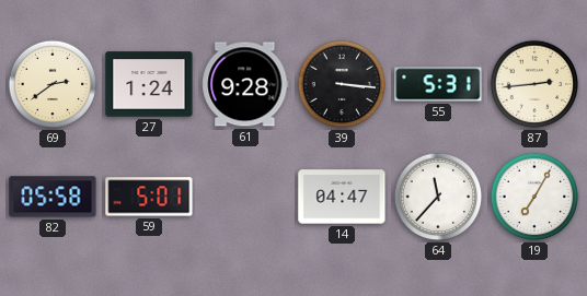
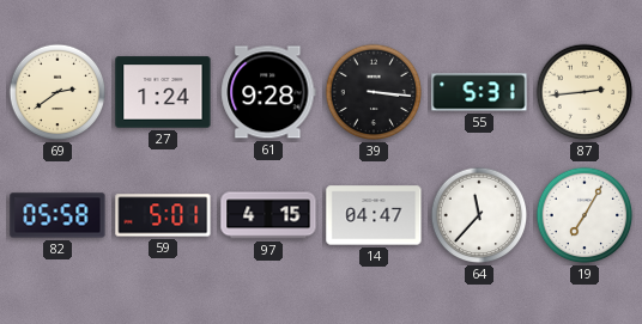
97: none -> 4:15
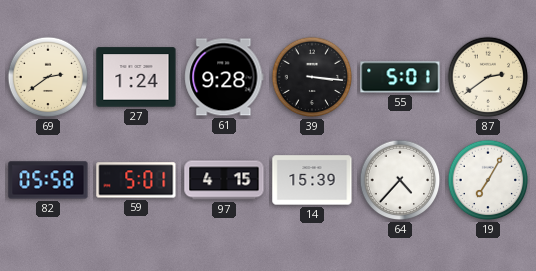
55: 5:31 -> 5:01
87: 2:44 -> 2:39
14: 04:47 -> 15:39
64: 11:37 -> 4:37
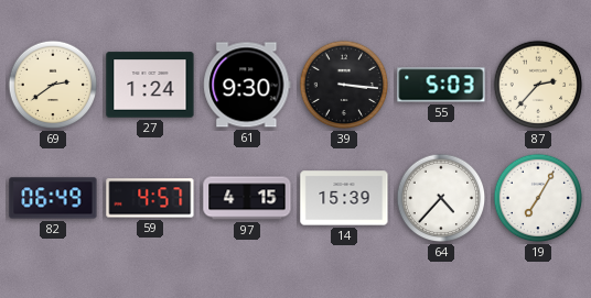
61: 9:28 -> 9:30
55: 5:01 -> 5:03
87: 2:39 -> 2:37
82: 05:58 -> 06:49
59: 5:01 -> 4:57
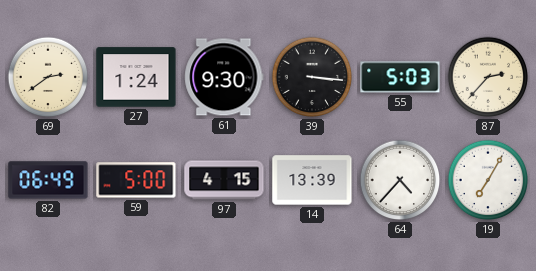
59: 4:57 -> 5:00
14: 15:39 -> 13:39
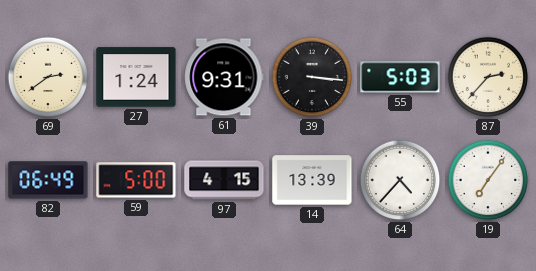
61: 9:30 -> 9:31
19: 7:05 -> 7:06
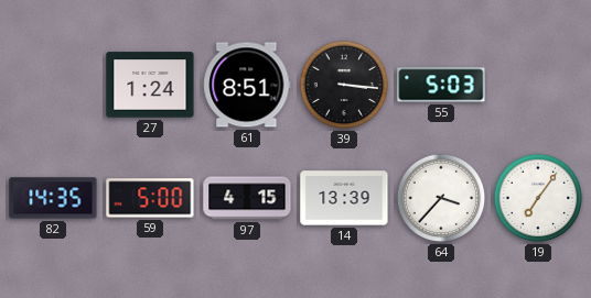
69: 2:39 -> none
61: 9:31 -> 8:51
87: 2:37 -> none
82: 06:49 -> 14:35
64: 4:37 -> 3:37
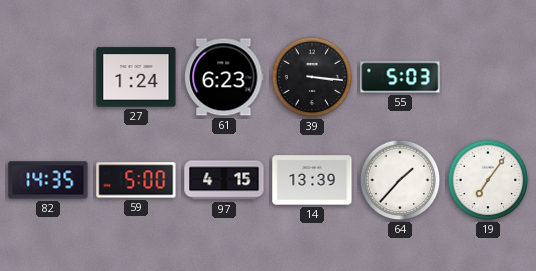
61: 8:51 -> 6:23
64: 3:37 -> 1:37
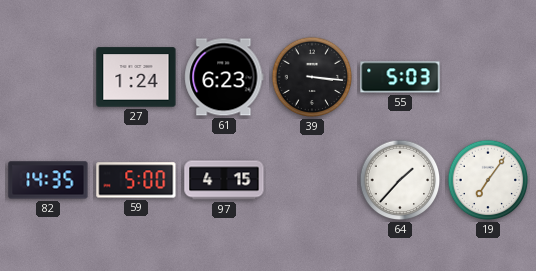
14: 13:39 -> none
